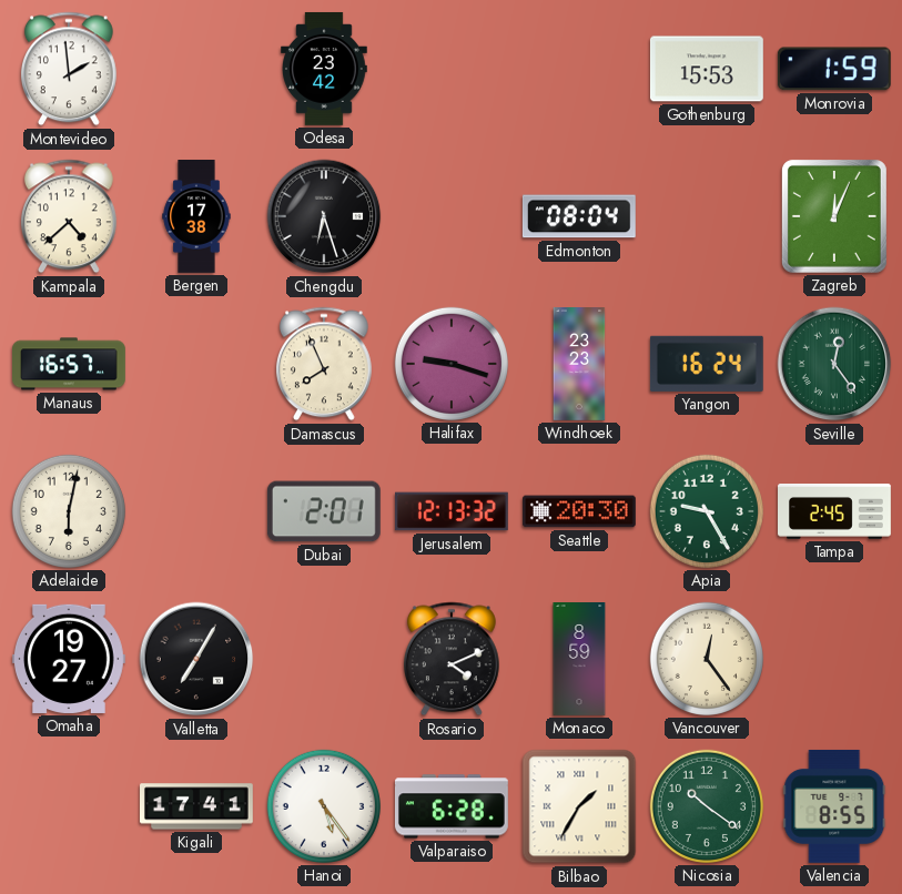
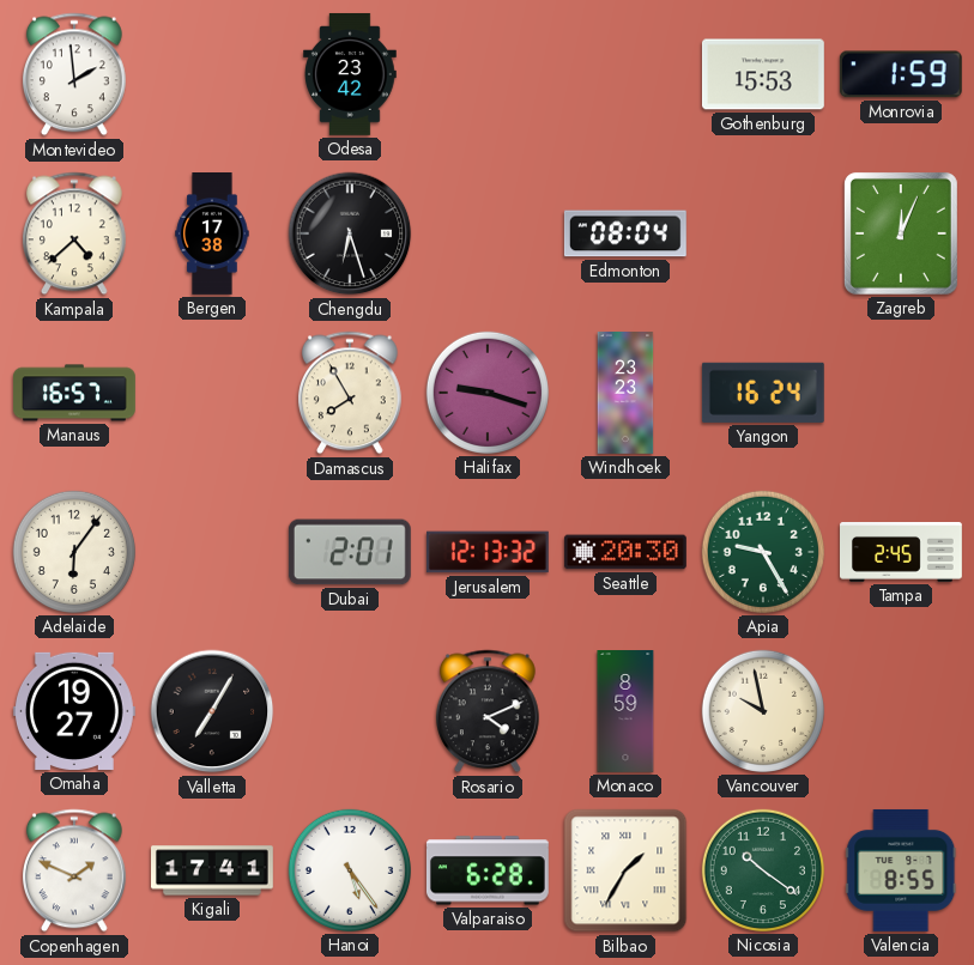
Damascus: 7:56 -> 7:55
Seville: 12:24 -> none
Adelaide: 6:02 -> 6:06
Vancouver: 12:24 -> 9:58
Copenhagen: none -> 1:49
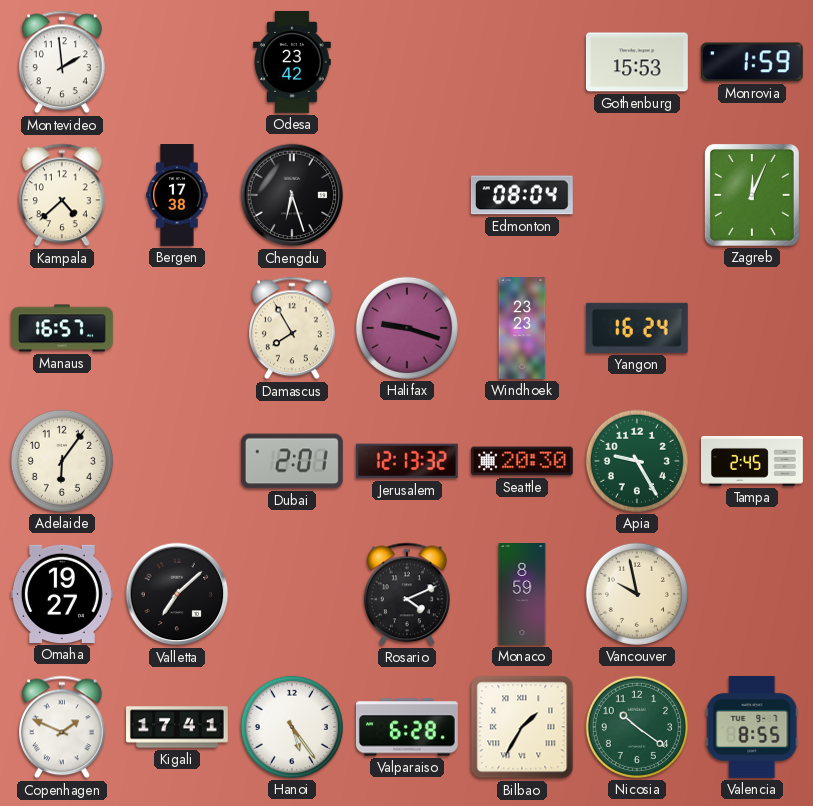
Valletta: 7:05 -> 7:08
